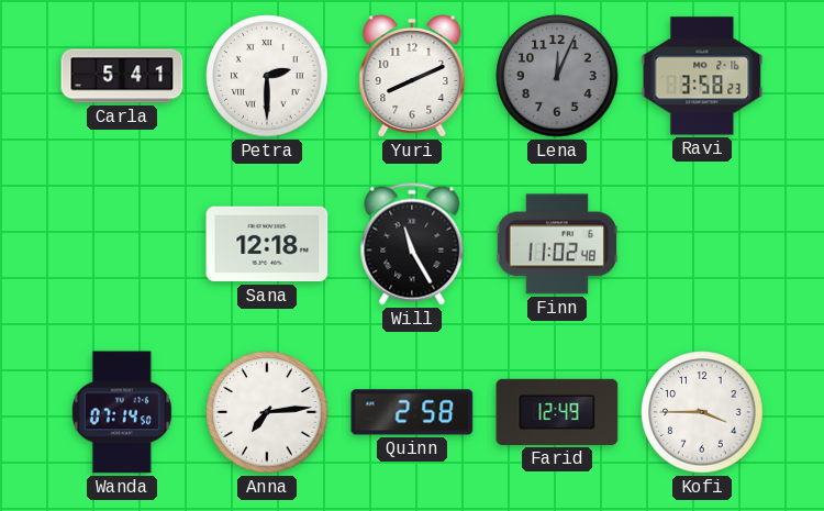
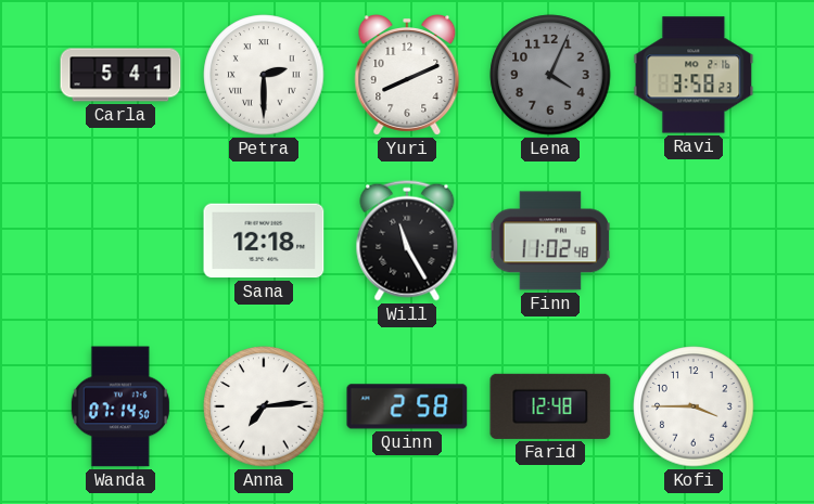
Lena: 12:04 -> 4:04
Farid: 12:49 -> 12:48
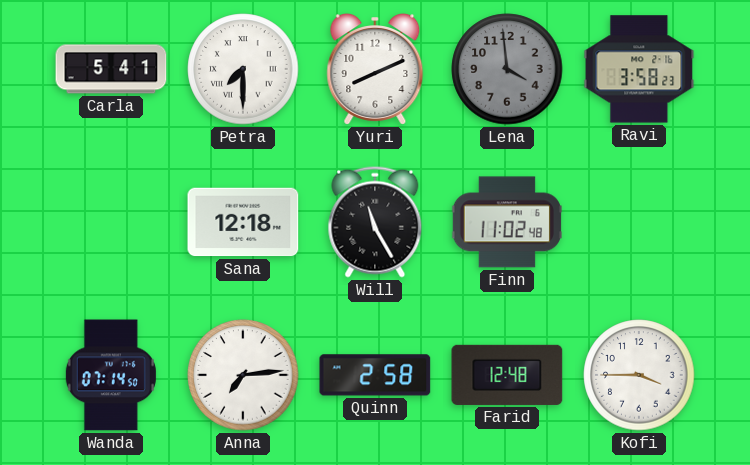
Petra: 2:30 -> 7:30
Lena: 4:04 -> 3:59
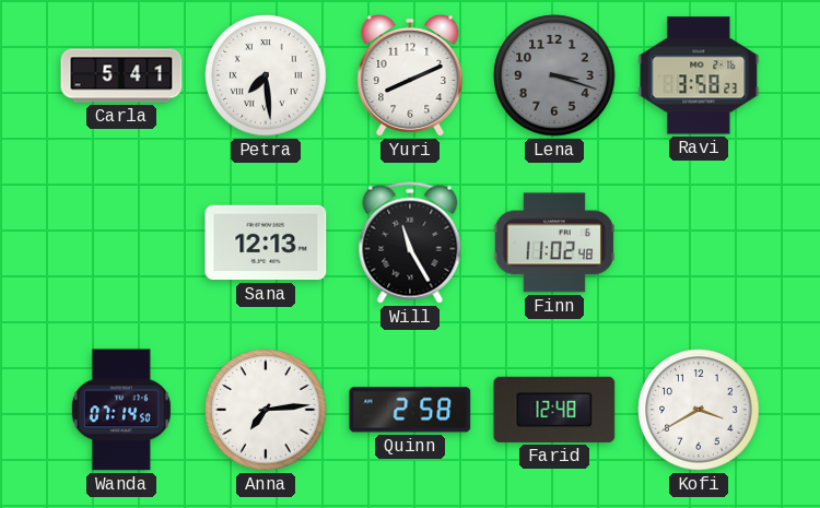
Petra: 7:30 -> 7:29
Lena: 3:59 -> 3:18
Sana: 12:18 -> 12:13
Kofi: 3:45 -> 3:40
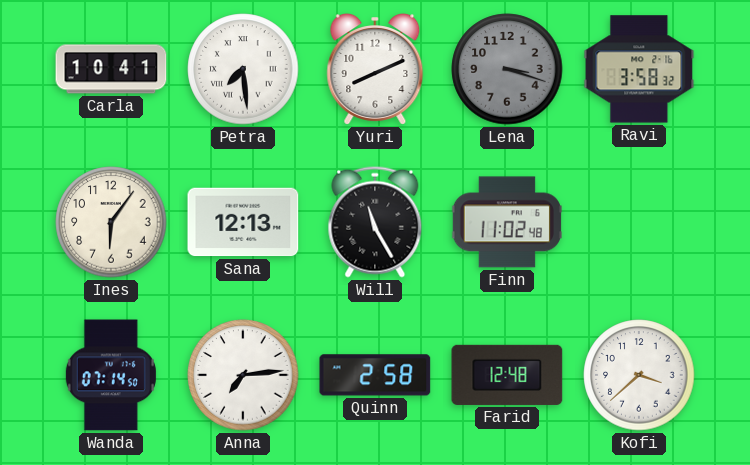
Carla: 5:41 -> 10:41
Ravi: 3:58:23 -> 3:58:32
Ines: none -> 6:06
Kofi: 3:40 -> 3:38
